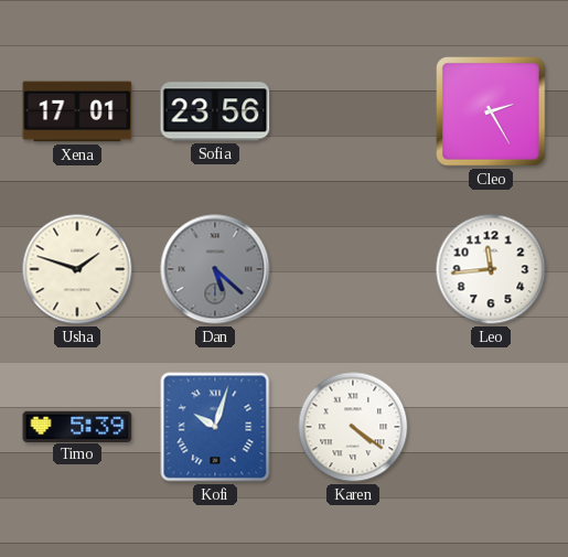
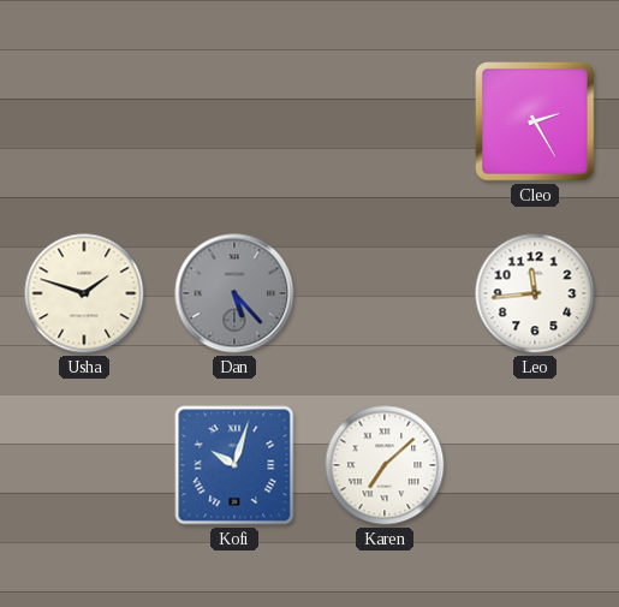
Xena: 17:01 -> none
Sofia: 23:56 -> none
Dan: 5:22 -> 5:23
Timo: 5:39 -> none
Karen: 4:21 -> 7:08
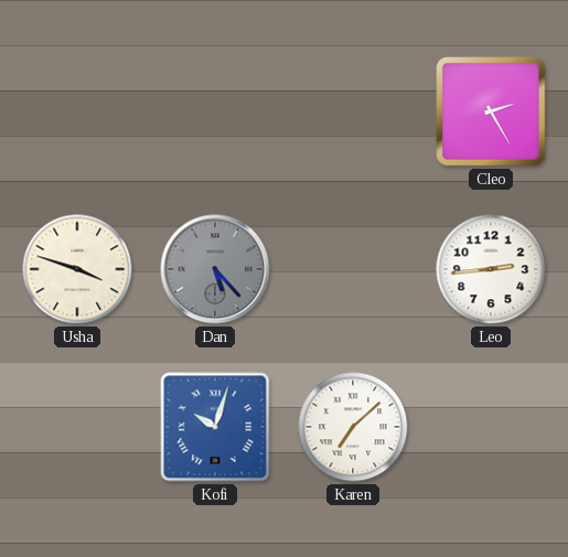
Usha: 1:48 -> 3:48
Leo: 11:44 -> 2:44
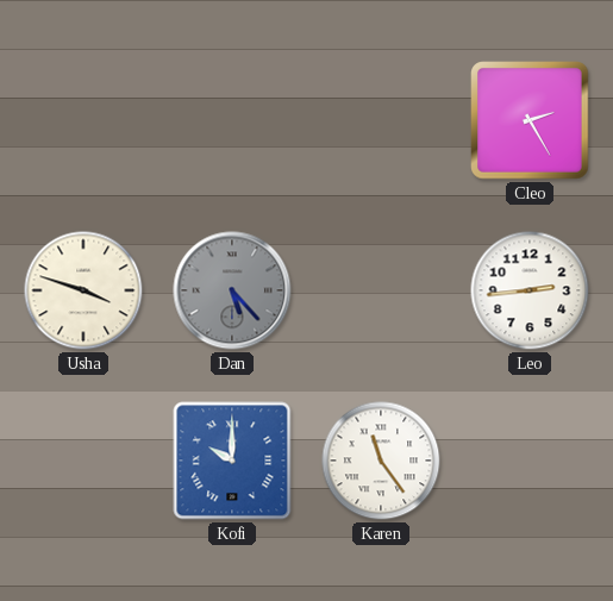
Kofi: 10:03 -> 10:00
Karen: 7:08 -> 11:24
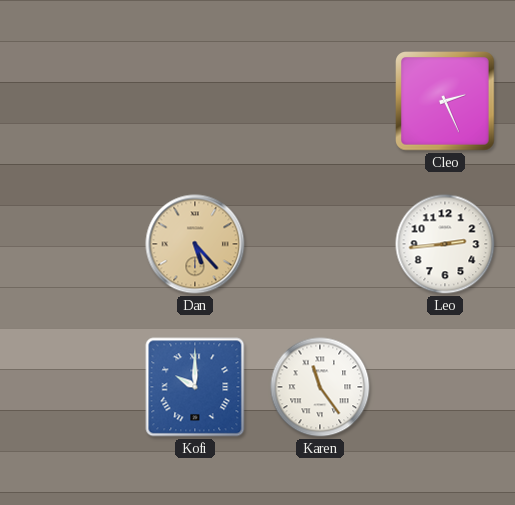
Cleo: 2:25 -> 2:26
Usha: 3:48 -> none
Dan dial: grey -> champagne
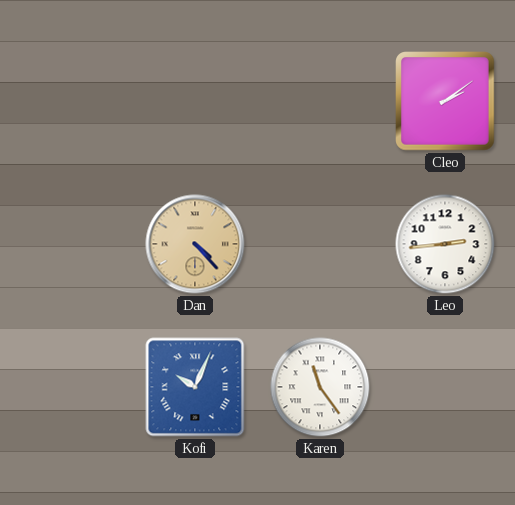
Cleo: 2:26 -> 2:09
Dan: 5:23 -> 4:23
Kofi: 10:00 -> 10:04
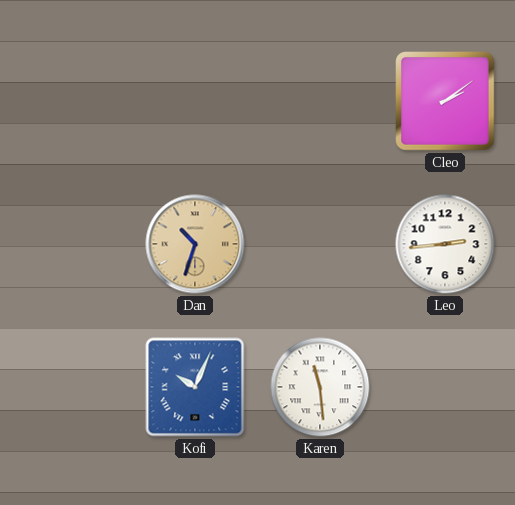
Dan: 4:23 -> 10:33
Karen: 11:24 -> 11:29
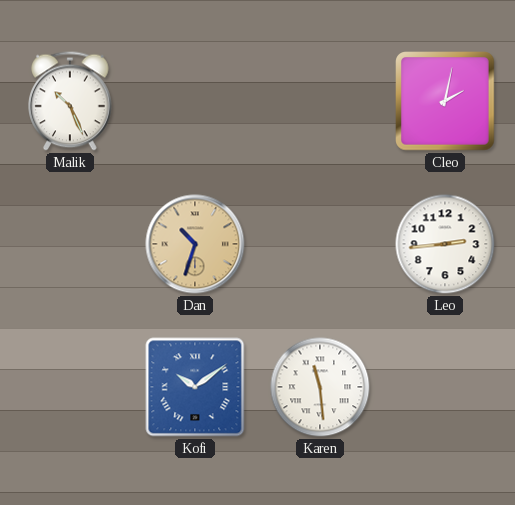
Malik: none -> 10:26
Cleo: 2:09 -> 2:02
Kofi: 10:04 -> 10:09
